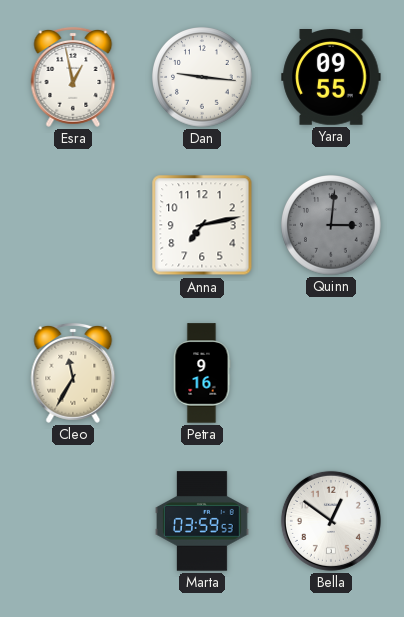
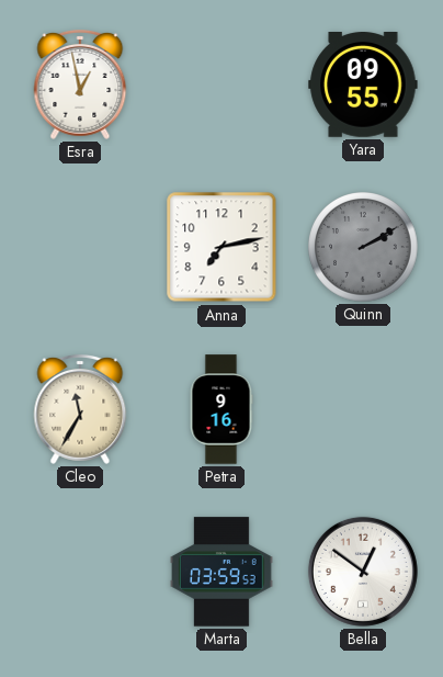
Dan: 9:16 -> none
Quinn: 3:01 -> 2:10
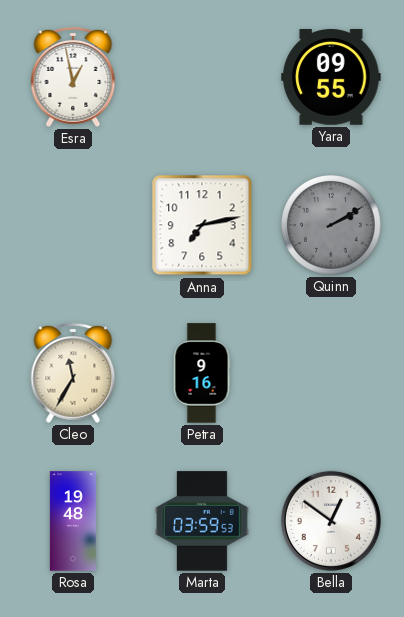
Rosa: none -> 19:48
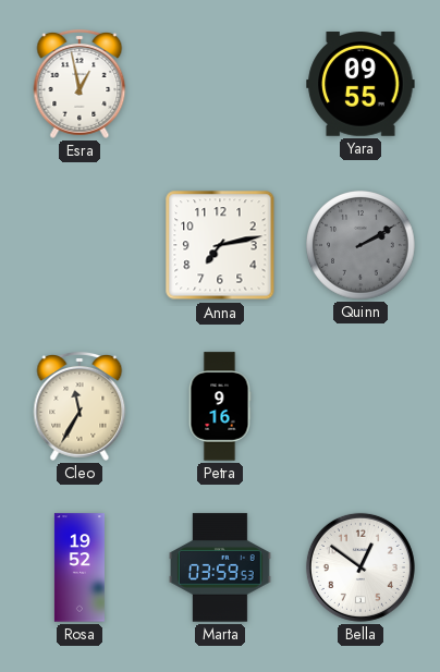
Rosa: 19:48 -> 19:52
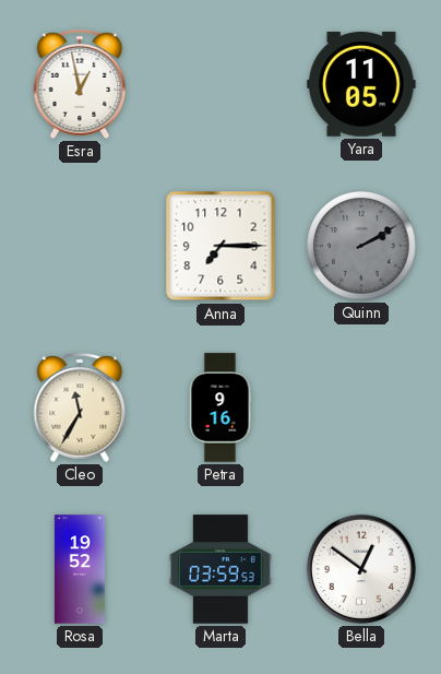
Yara: 09:55 -> 11:05
Anna: 7:13 -> 7:15
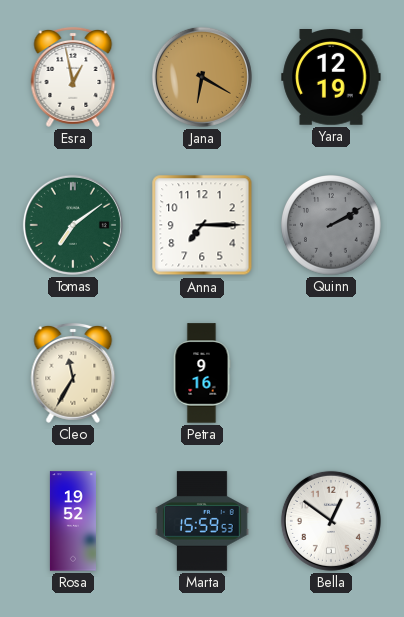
Jana: none -> 6:20
Yara: 11:05 -> 12:19
Tomas: none -> 7:09
Marta: 03:59 -> 15:59
